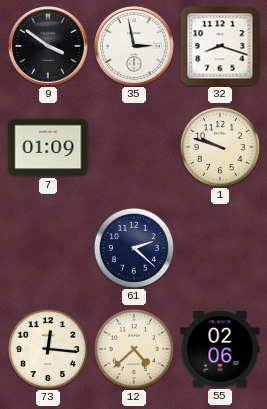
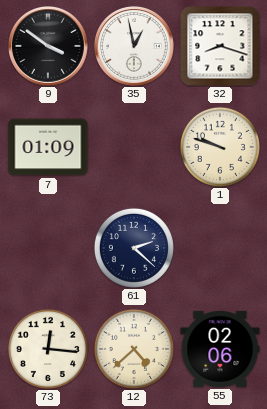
35: 2:58 -> 12:58
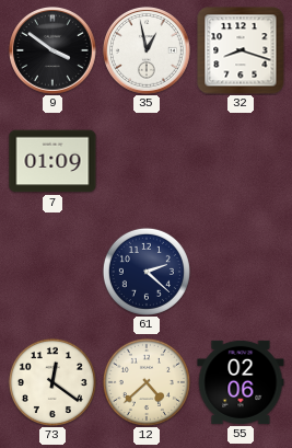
1: 9:48 -> none
73: 12:16 -> 12:21
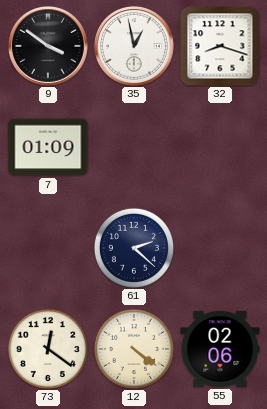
12: 4:38 -> 4:21
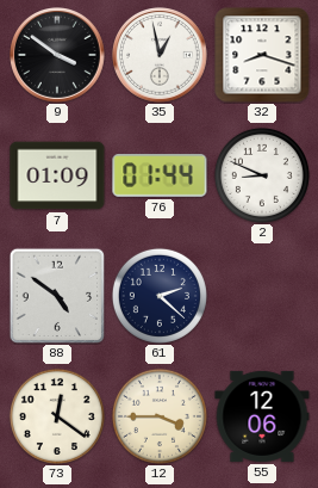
76: none -> 01:44
2: none -> 8:49
88: none -> 4:51
12: 4:21 -> 3:45
55: 02:06 -> 12:06
